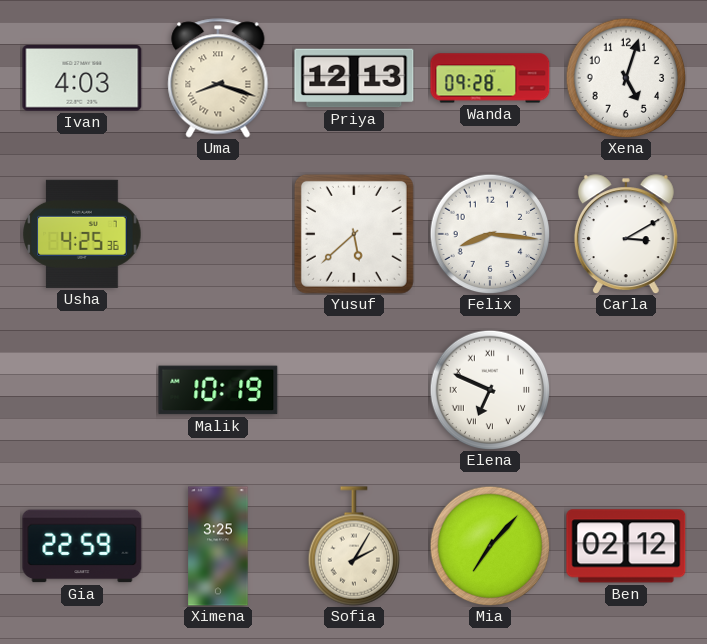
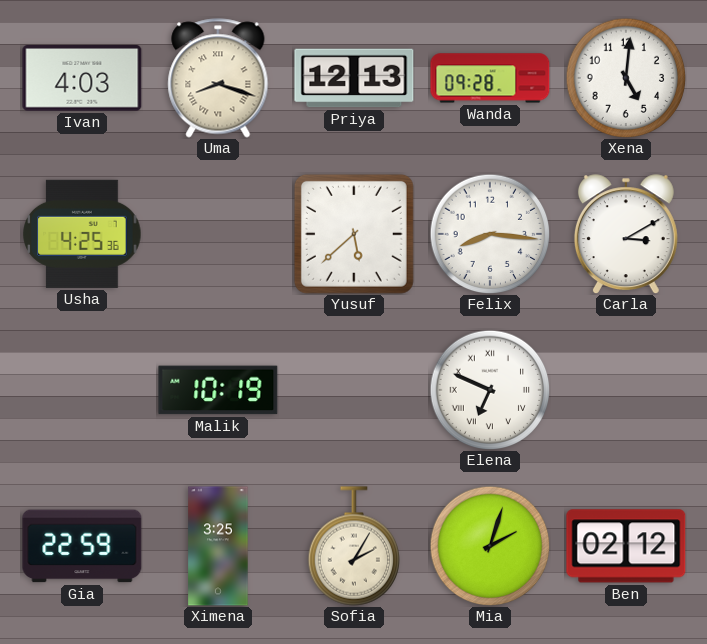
Xena: 5:03 -> 5:01
Mia: 7:07 -> 2:03
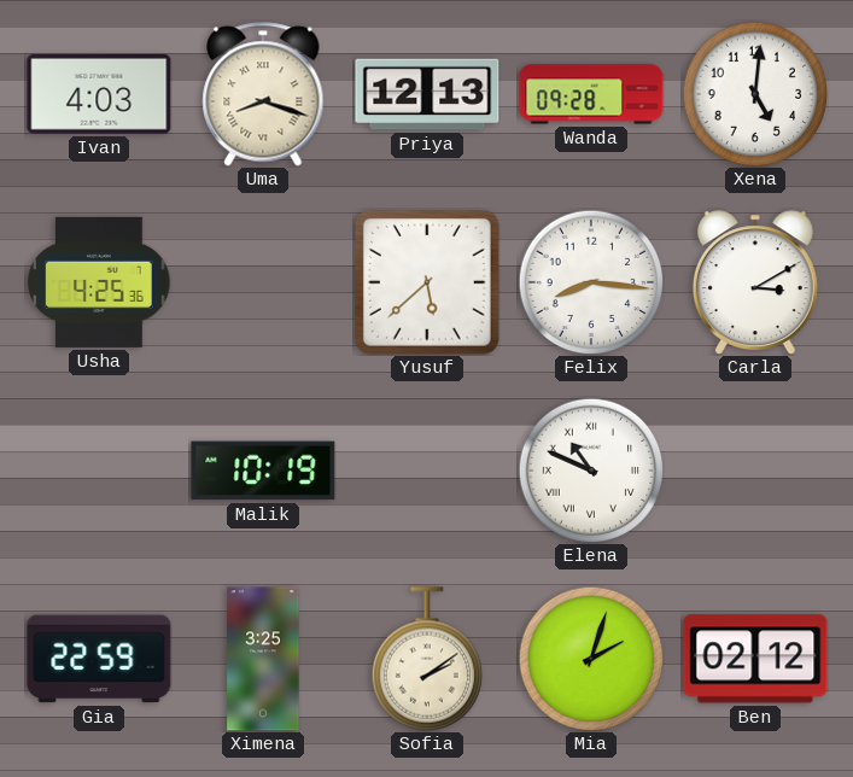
Elena: 6:49 -> 10:49
Sofia: 2:05 -> 2:09
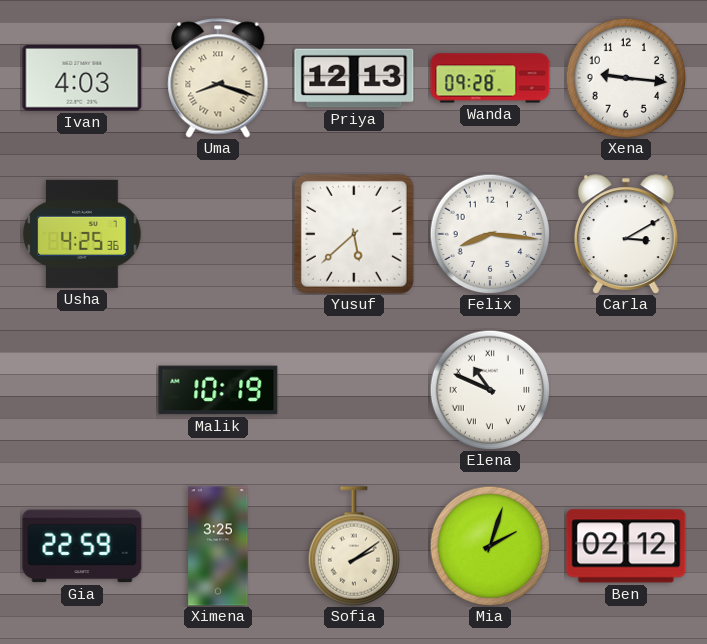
Xena: 5:01 -> 9:16
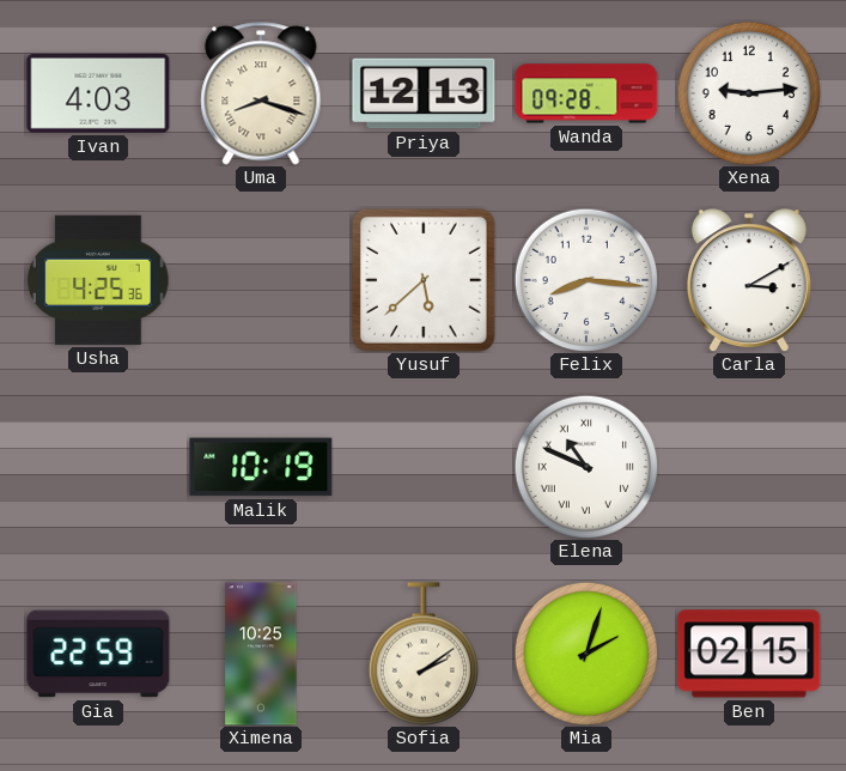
Xena: 9:16 -> 9:14
Ximena: 3:25 -> 10:25
Ben: 02:12 -> 02:15
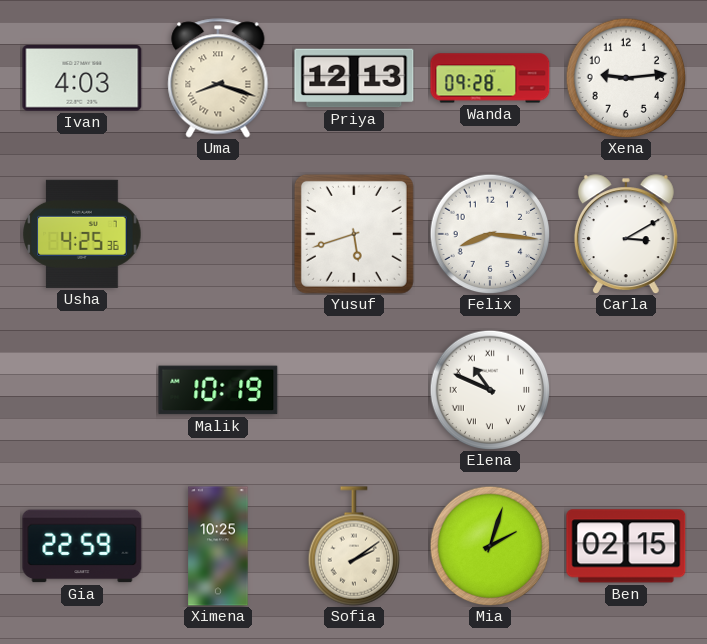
Yusuf: 5:38 -> 5:42
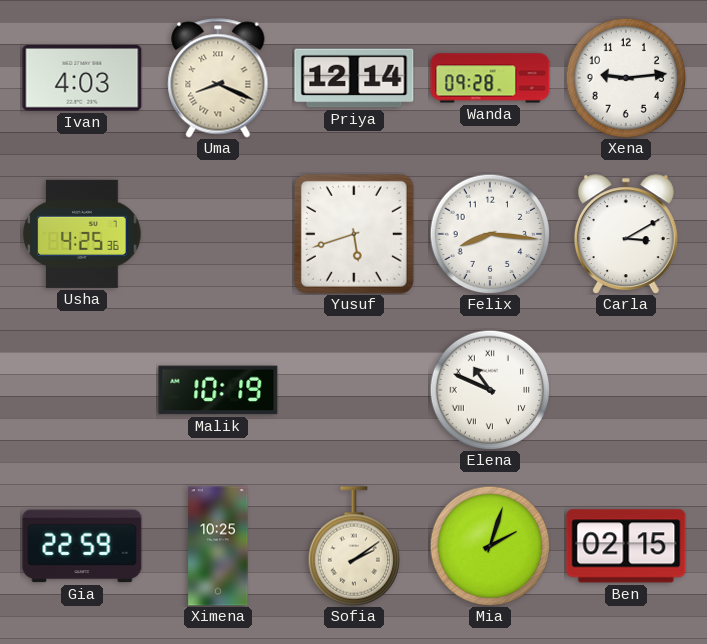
Uma: 8:18 -> 8:19
Priya: 12:13 -> 12:14
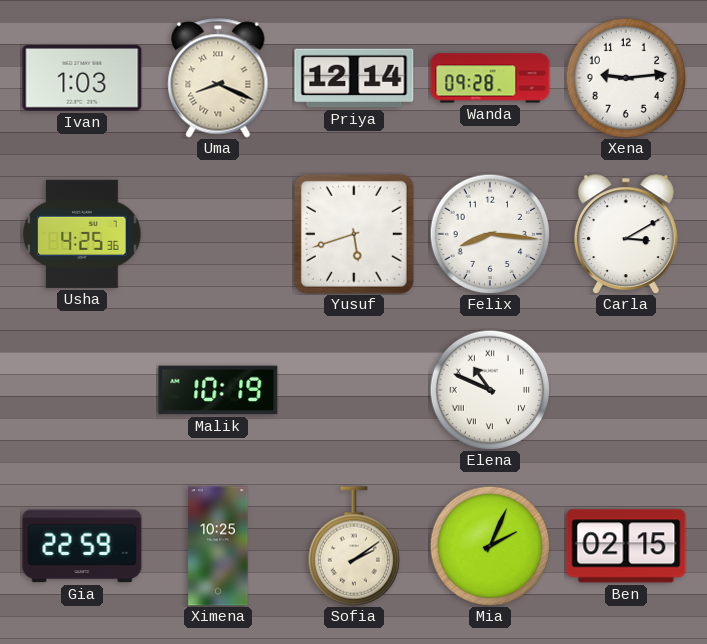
Ivan: 4:03 -> 1:03
Mia: 2:03 -> 2:04
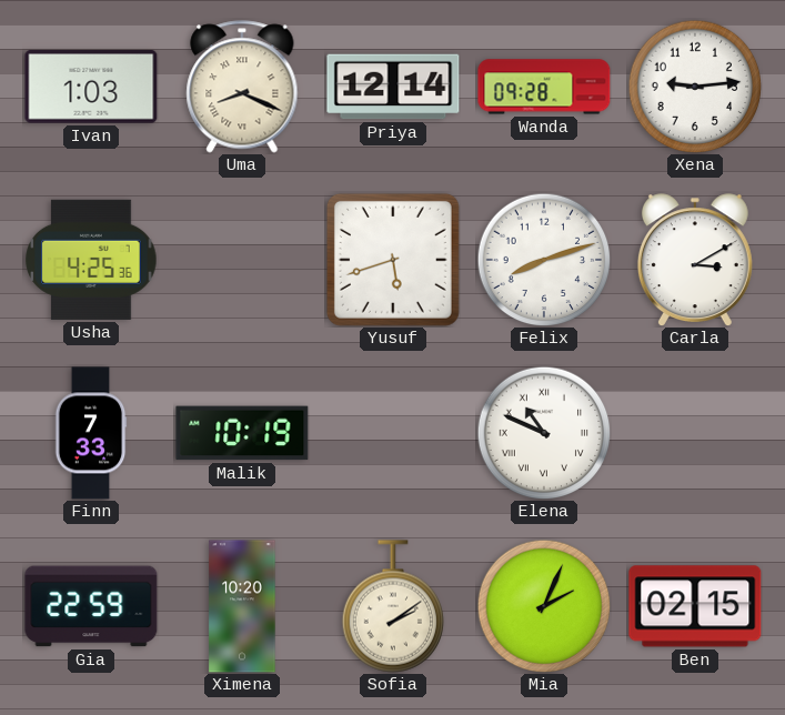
Felix: 8:16 -> 8:12
Finn: none -> 7:33
Ximena: 10:25 -> 10:20
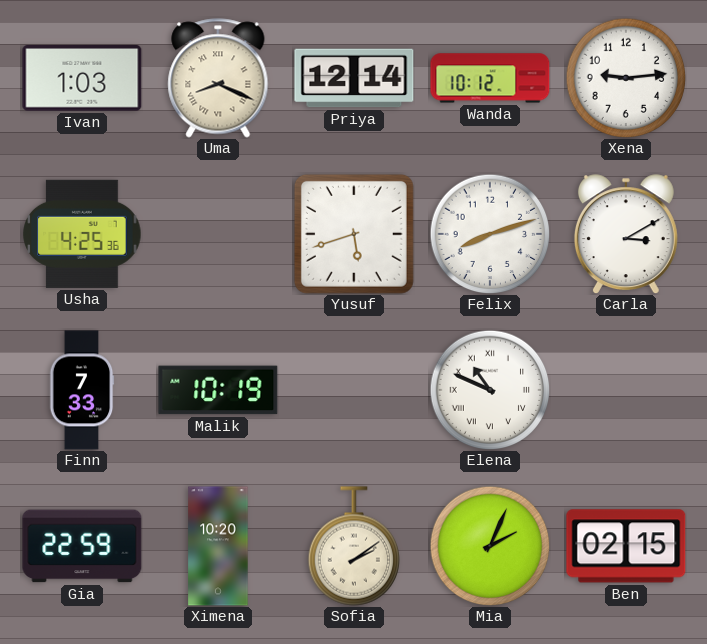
Wanda: 09:28 -> 10:12
